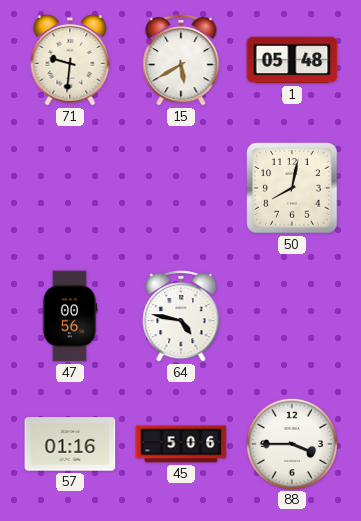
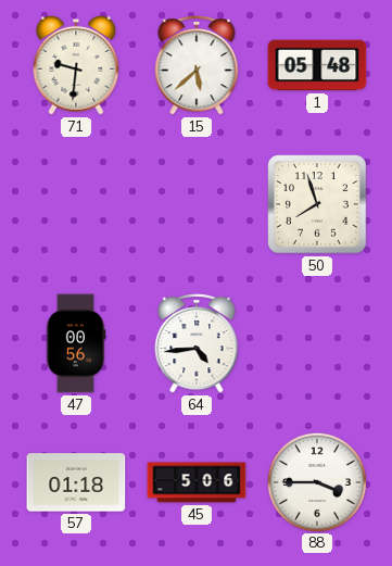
15: 5:40 -> 5:38
50: 8:02 -> 7:57
64: 4:47 -> 4:44
57: 01:16 -> 01:18
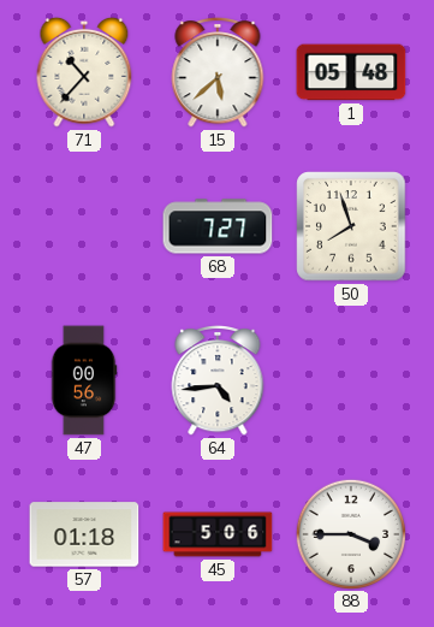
71: 9:31 -> 10:37
68: none -> 7:27
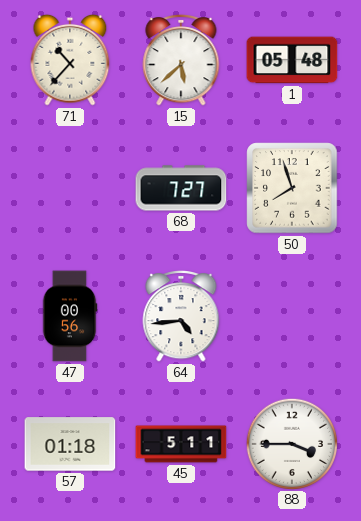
45: 5:06 -> 5:11
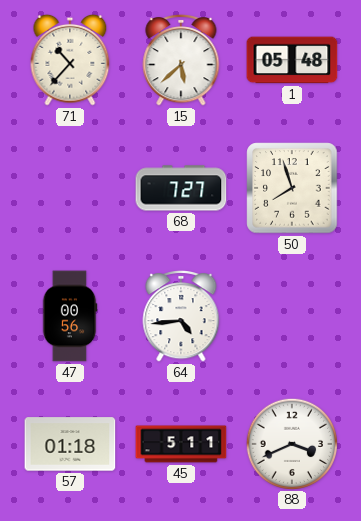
88: 3:45 -> 3:41
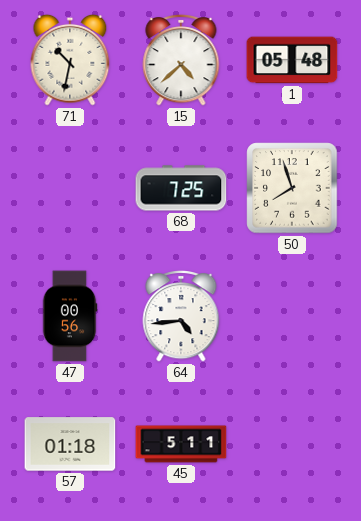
71: 10:37 -> 10:32
15: 5:38 -> 4:38
68: 7:27 -> 7:25
88: 3:41 -> none
